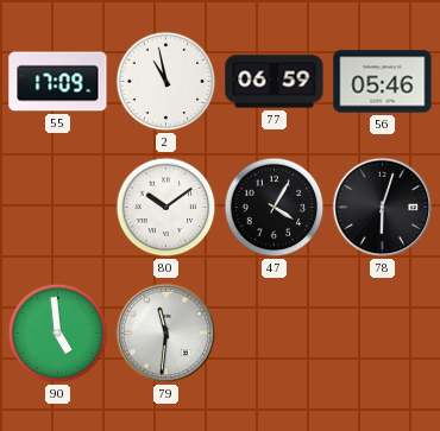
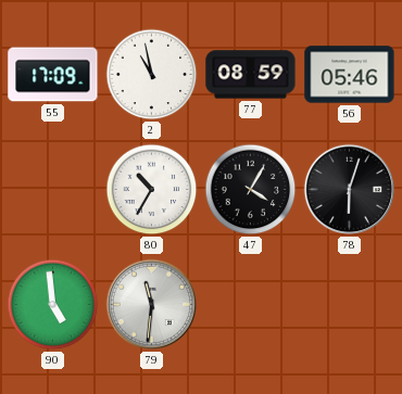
77: 06:59 -> 08:59
80: 10:09 -> 10:35
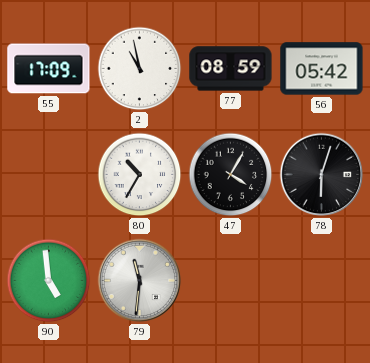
56: 05:46 -> 05:42
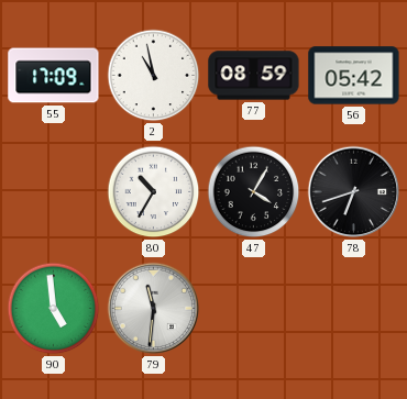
78: 6:03 -> 6:42
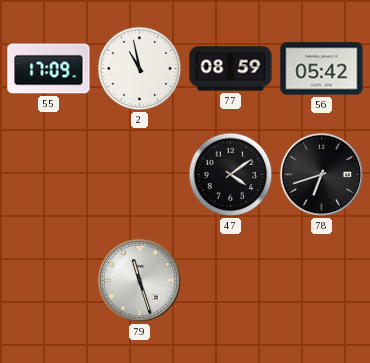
80: 10:35 -> none
47: 4:05 -> 4:09
90: 4:59 -> none
79: 11:31 -> 11:27
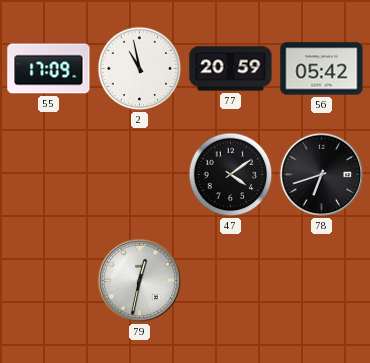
77: 08:59 -> 20:59
79: 11:27 -> 12:32
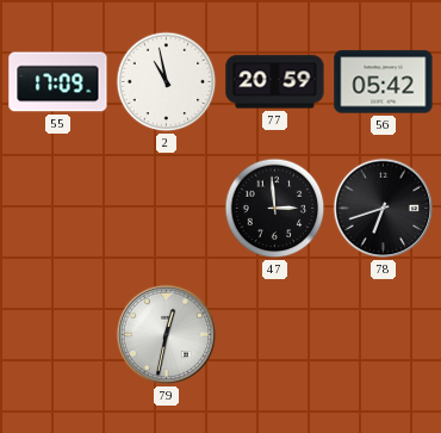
47: 4:09 -> 2:59
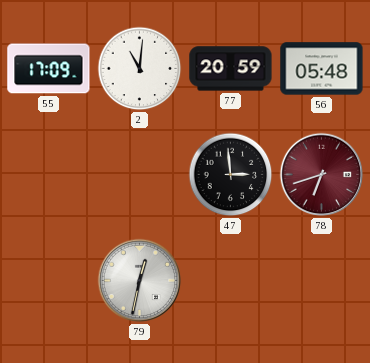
2: 10:58 -> 11:01
56: 05:42 -> 05:48
78 dial: black -> burgundy
